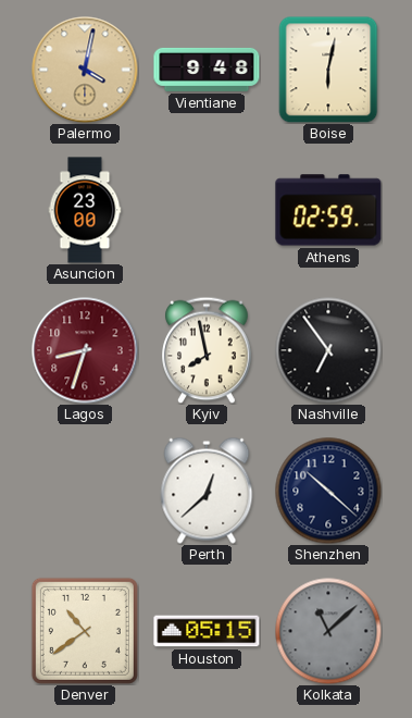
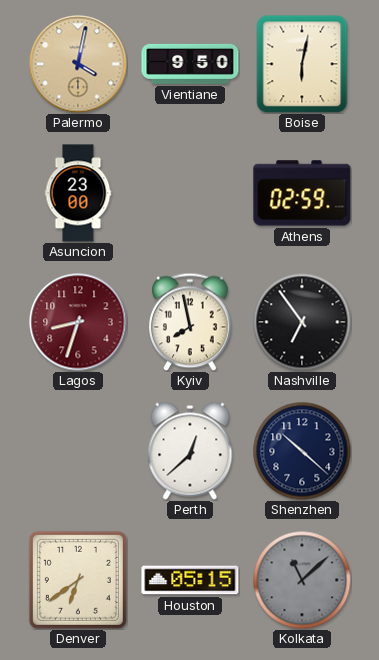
Vientiane: 9:48 -> 9:50
Denver: 10:39 -> 6:39
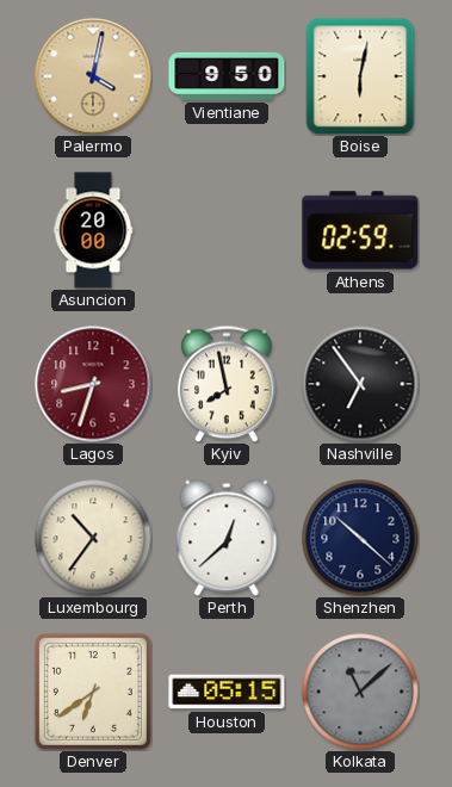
Asuncion: 23:00 -> 20:00
Luxembourg: none -> 10:36
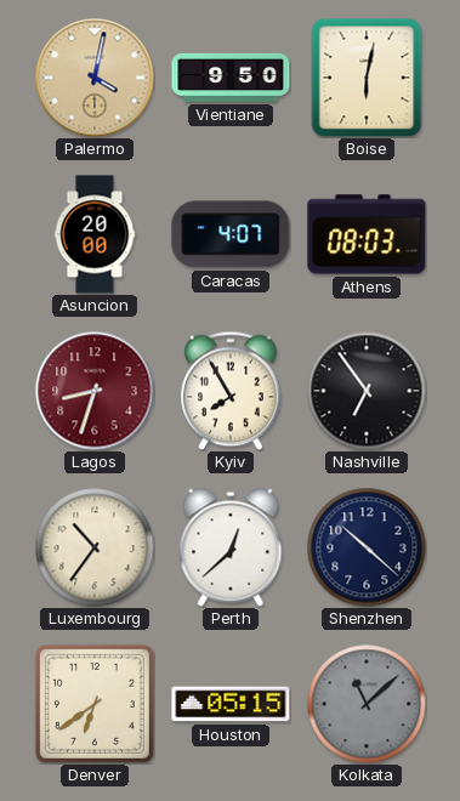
Caracas: none -> 4:07
Athens: 02:59 -> 08:03
Kyiv: 7:58 -> 7:55
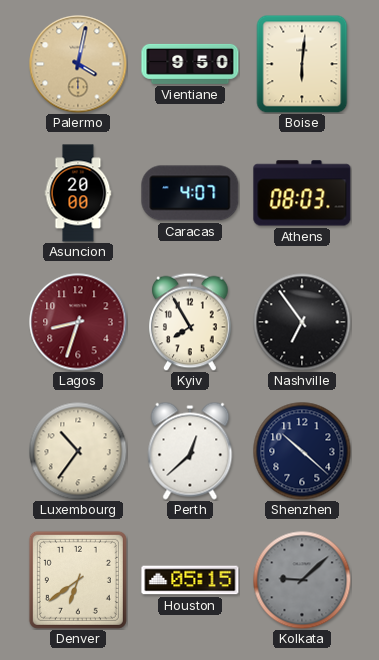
Boise: 6:02 -> 6:01
Kolkata: 11:08 -> 9:08
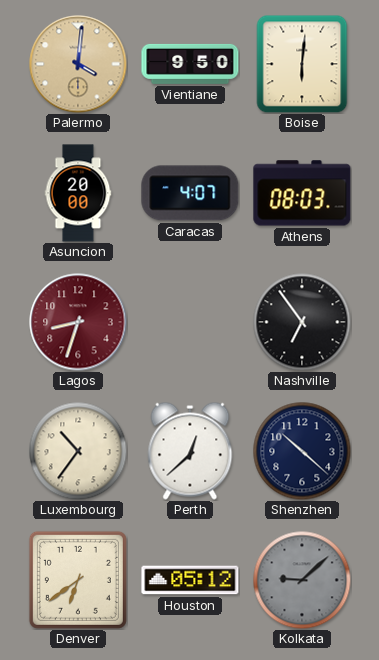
Palermo: 4:02 -> 4:01
Kyiv: 7:55 -> none
Houston: 05:15 -> 05:12
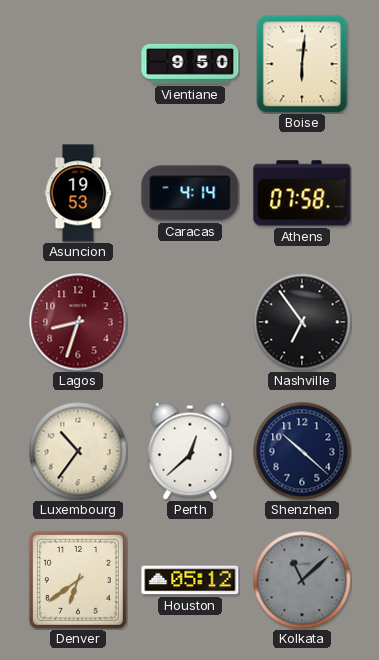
Palermo: 4:01 -> none
Asuncion: 20:00 -> 19:53
Caracas: 4:07 -> 4:14
Athens: 08:03 -> 07:58
Kolkata: 9:08 -> 11:08
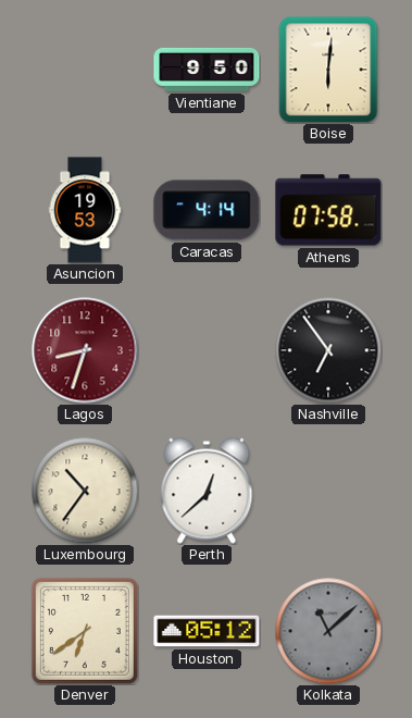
Shenzhen: 10:22 -> none
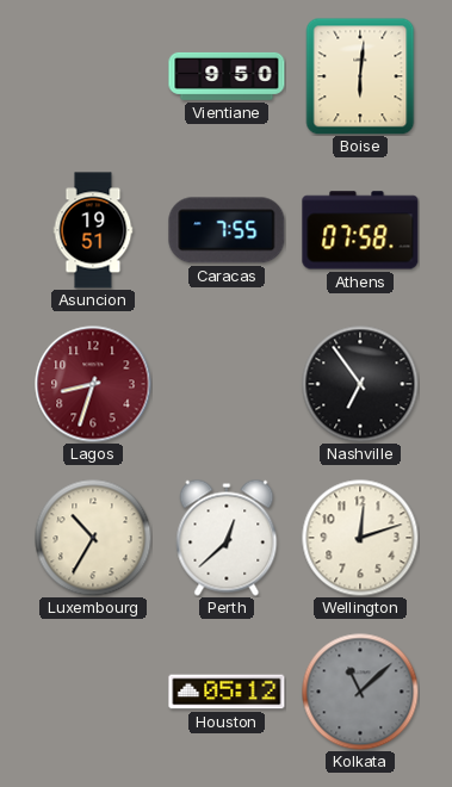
Asuncion: 19:53 -> 19:51
Caracas: 4:14 -> 7:55
Luxembourg: 10:36 -> 10:35
Wellington: none -> 12:12
Denver: 6:39 -> none
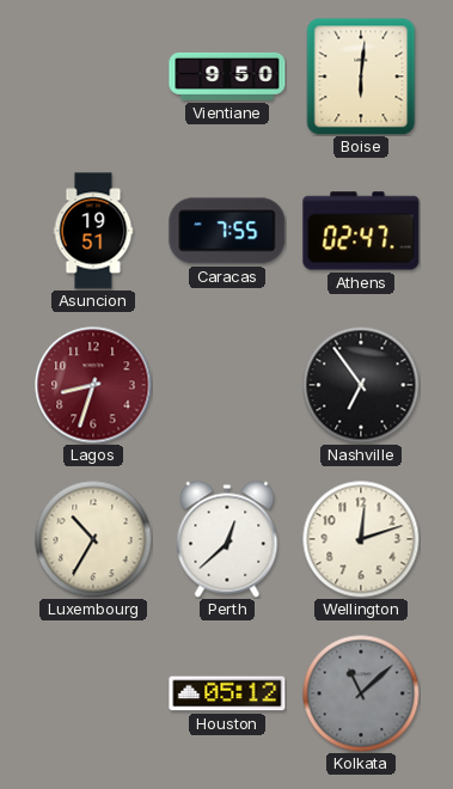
Athens: 07:58 -> 02:47
